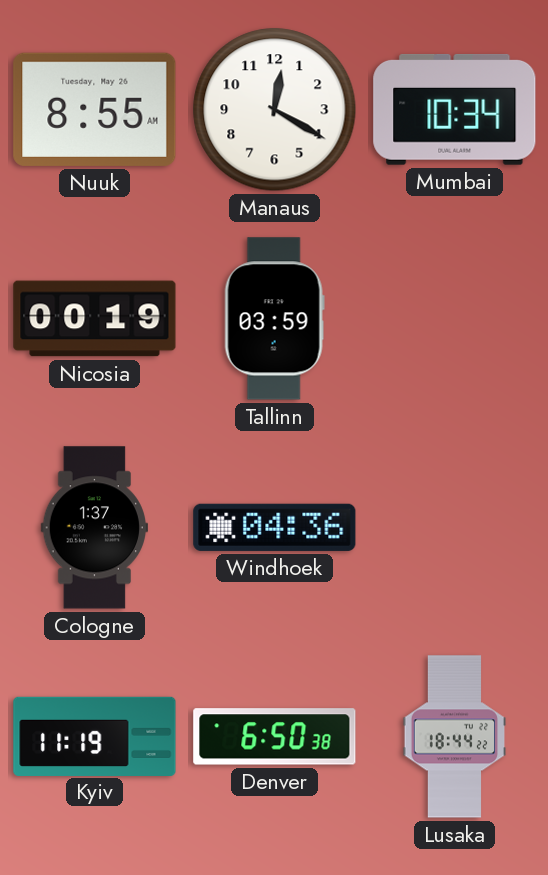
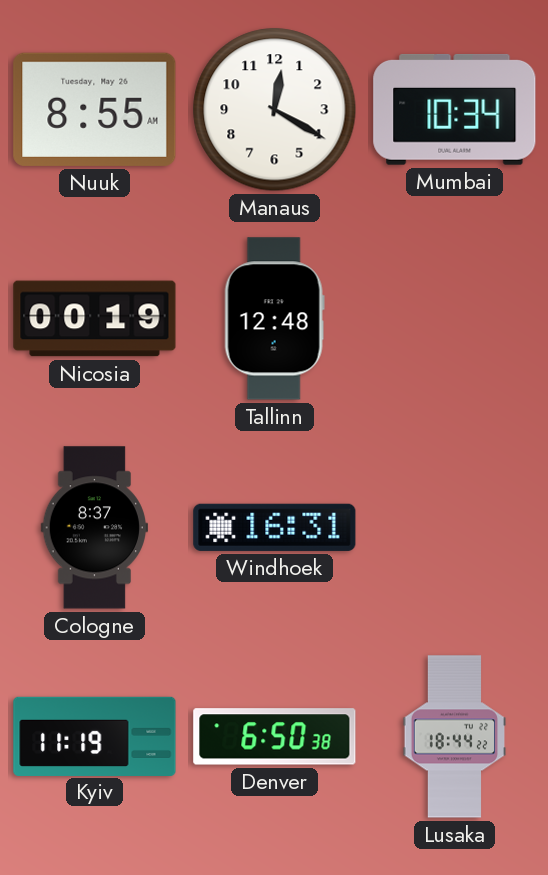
Tallinn: 03:59 -> 12:48
Cologne: 1:37 -> 8:37
Windhoek: 04:36 -> 16:31
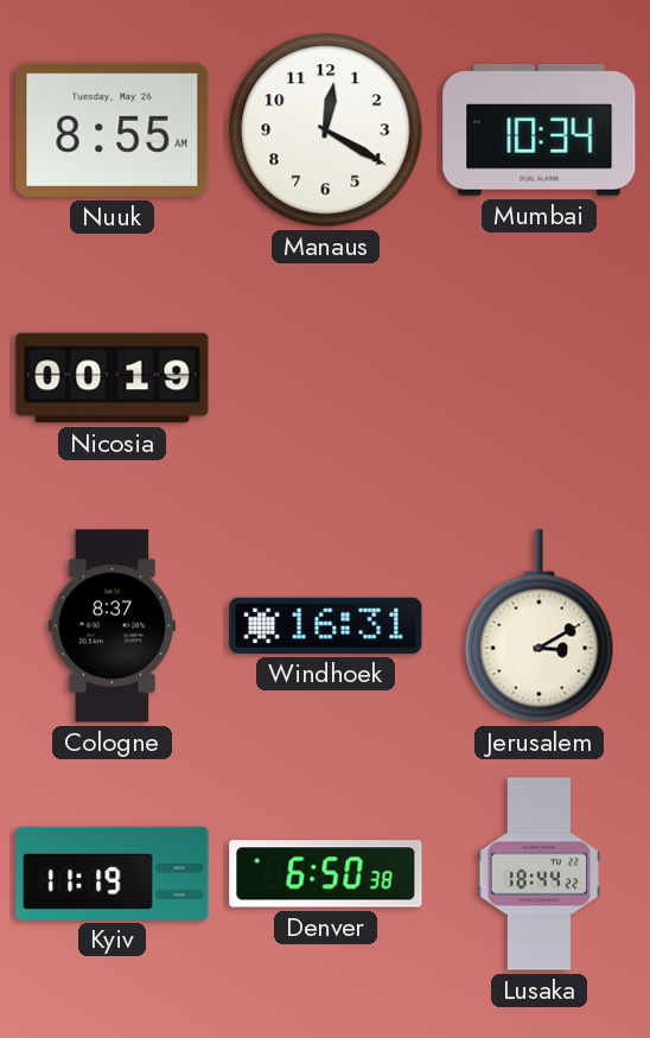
Tallinn: 12:48 -> none
Jerusalem: none -> 3:10
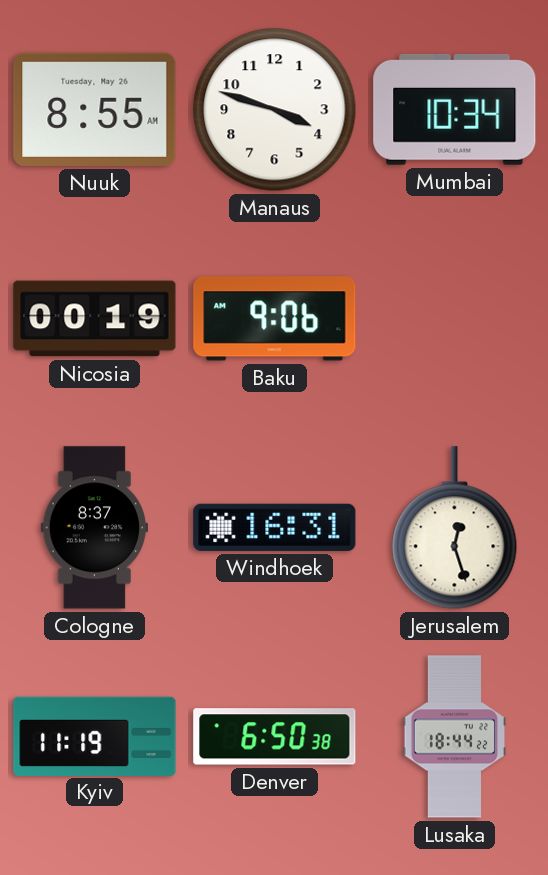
Manaus: 12:20 -> 3:48
Baku: none -> 9:06
Jerusalem: 3:10 -> 12:27
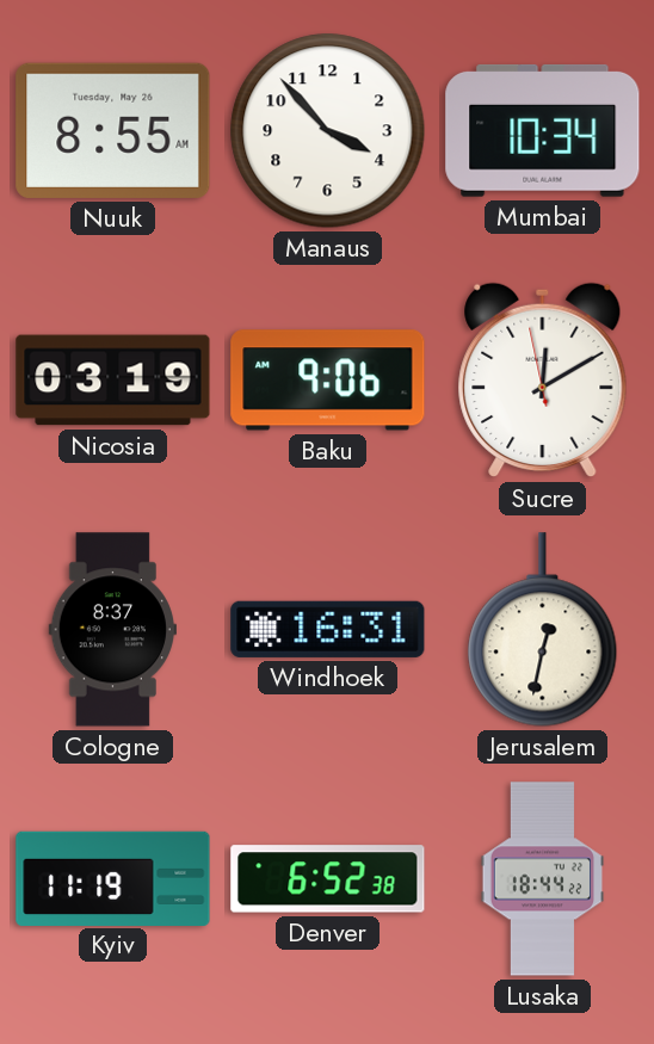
Manaus: 3:48 -> 3:53
Nicosia: 00:19 -> 03:19
Sucre: none -> 12:09
Jerusalem: 12:27 -> 12:32
Denver: 6:50 -> 6:52
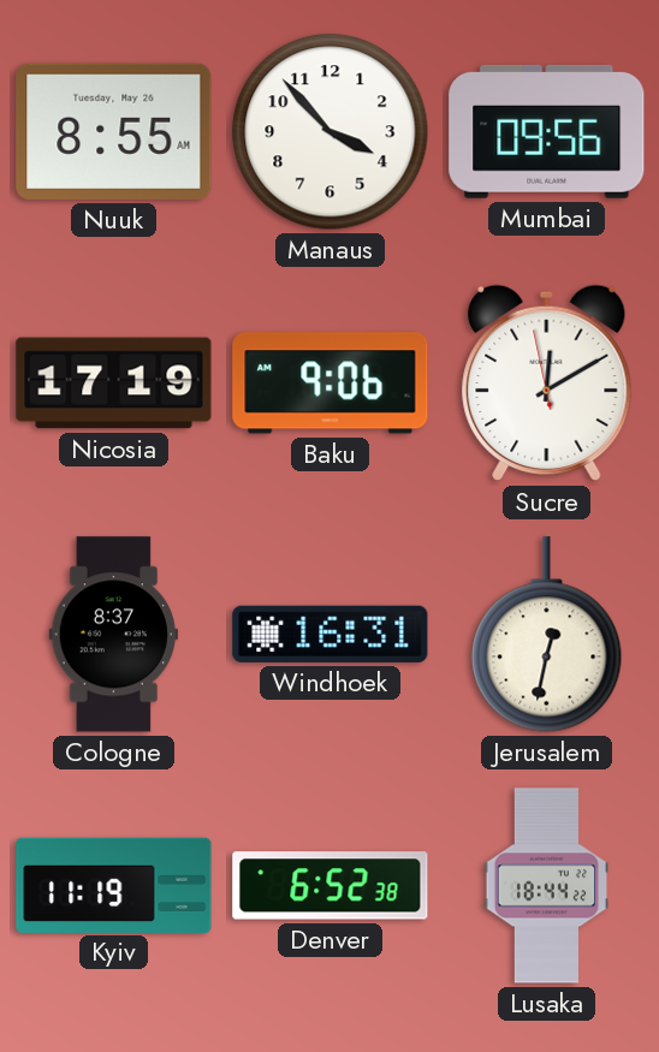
Mumbai: 10:34 -> 09:56
Nicosia: 03:19 -> 17:19
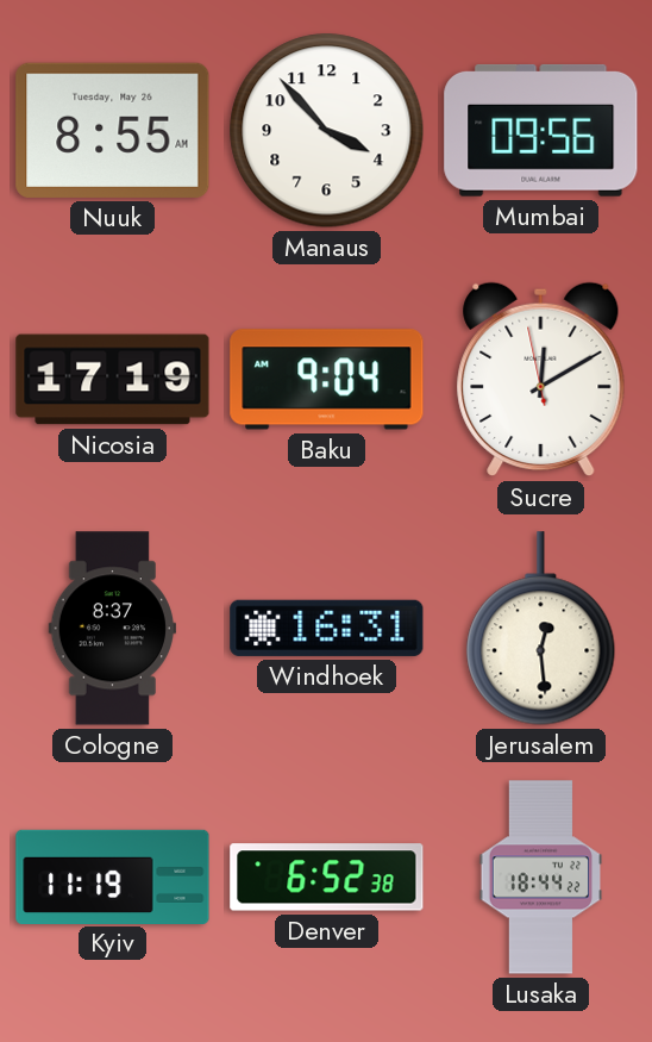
Baku: 9:06 -> 9:04
Jerusalem: 12:32 -> 12:29
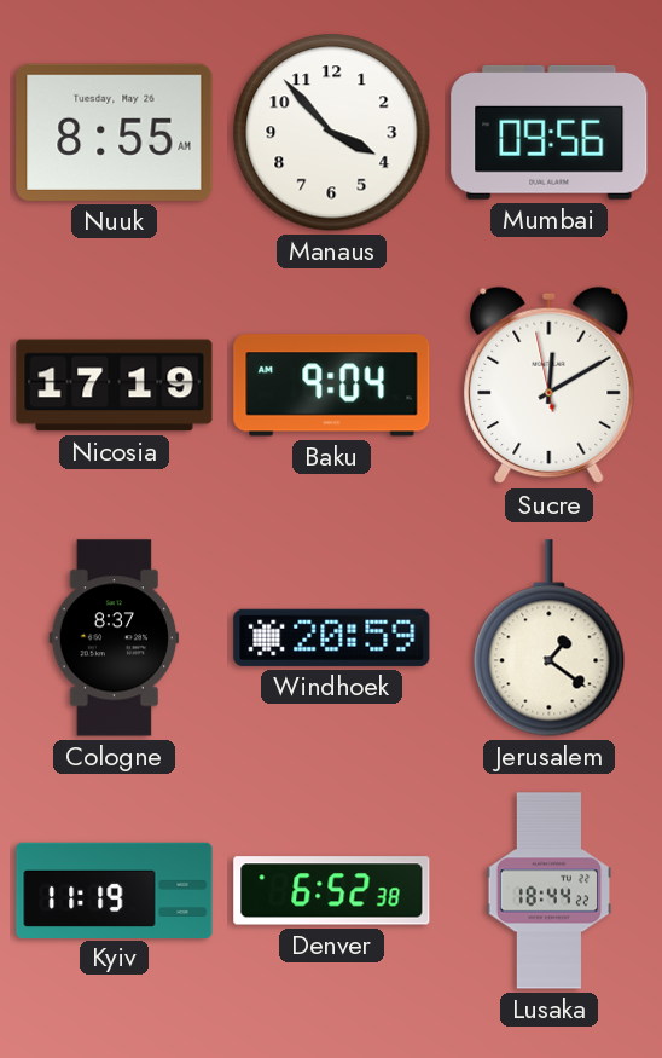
Windhoek: 16:31 -> 20:59
Jerusalem: 12:29 -> 1:21
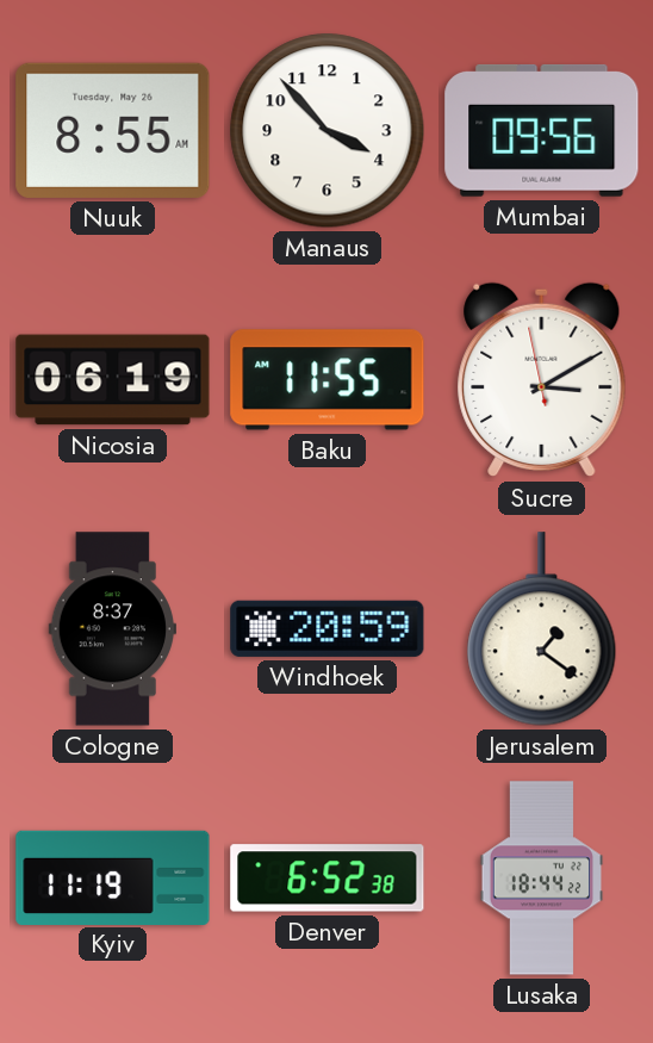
Nicosia: 17:19 -> 06:19
Baku: 9:04 -> 11:55
Sucre: 12:09 -> 3:09
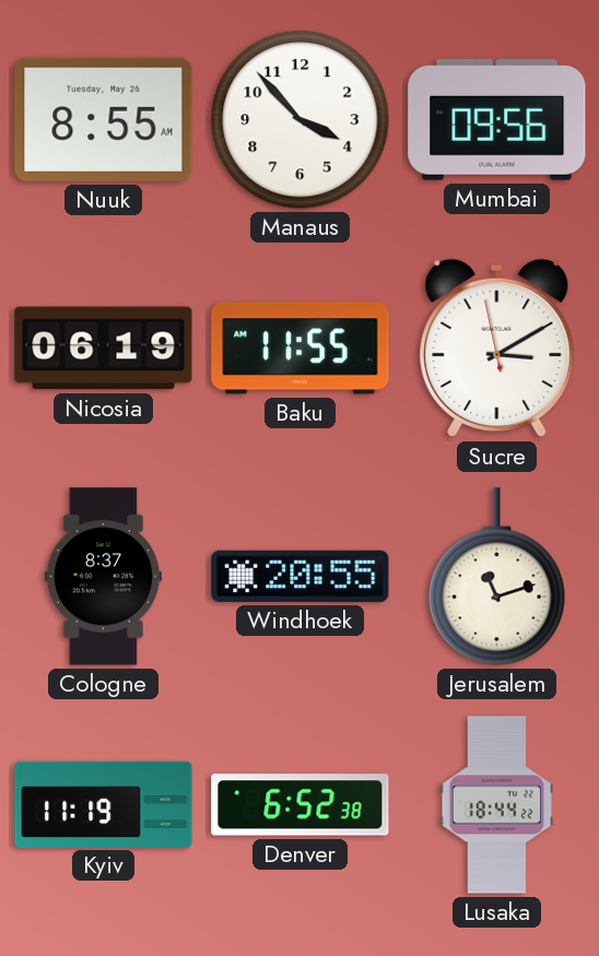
Windhoek: 20:59 -> 20:55
Jerusalem: 1:21 -> 11:12
